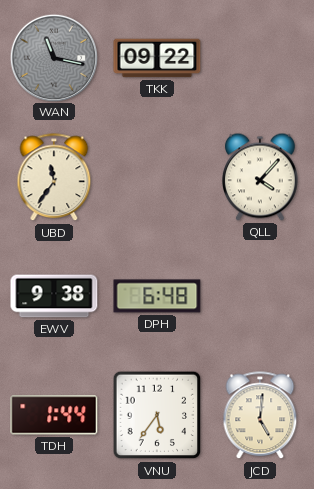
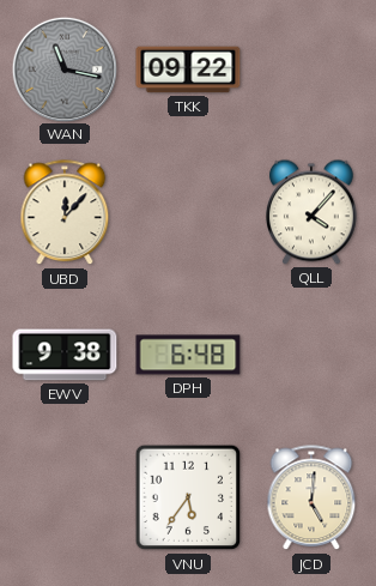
UBD: 11:36 -> 12:07
TDH: 1:44 -> none
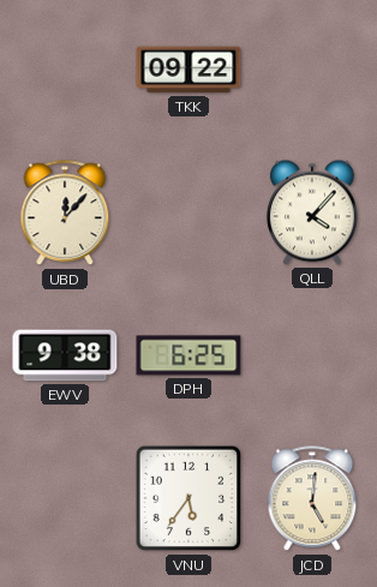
WAN: 11:17 -> none
DPH: 6:48 -> 6:25
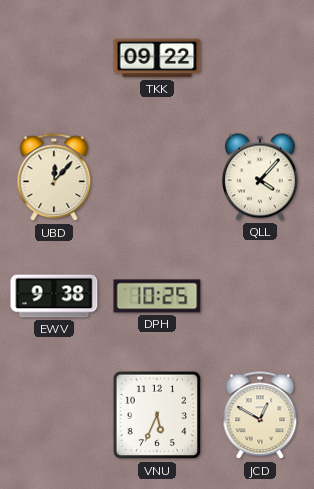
DPH: 6:25 -> 10:25
VNU: 5:36 -> 5:34
JCD: 5:01 -> 12:50
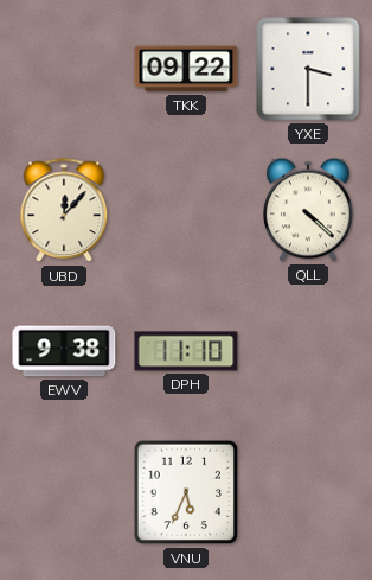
YXE: none -> 3:30
QLL: 4:07 -> 4:22
DPH: 10:25 -> 11:10
JCD: 12:50 -> none
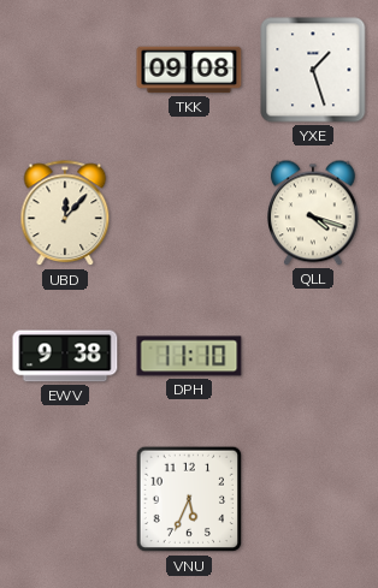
TKK: 09:22 -> 09:08
YXE: 3:30 -> 1:27
QLL: 4:22 -> 4:18
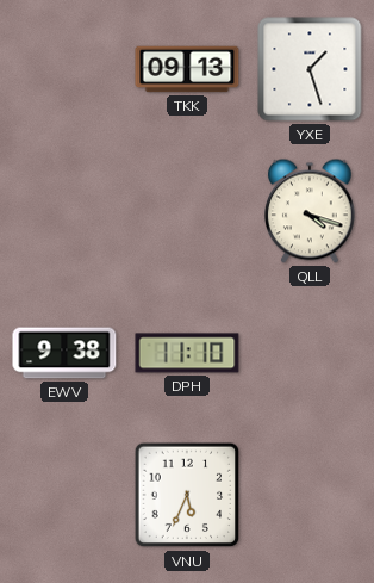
TKK: 09:08 -> 09:13
UBD: 12:07 -> none
